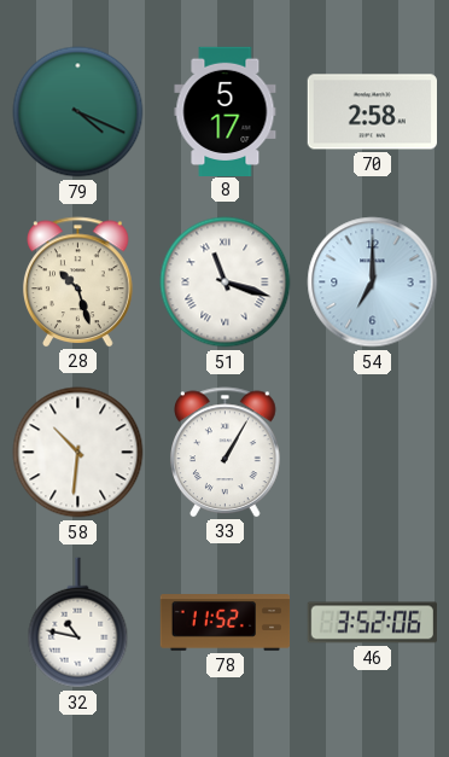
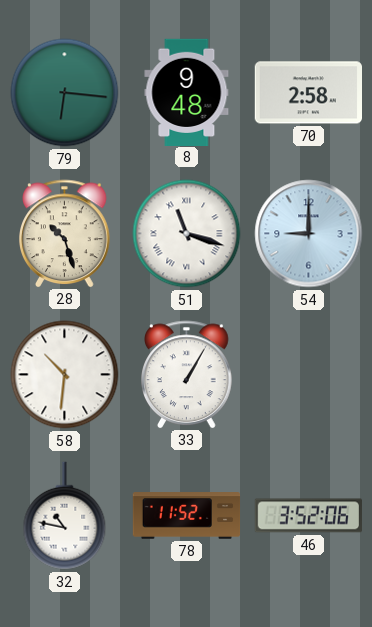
79: 4:19 -> 6:16
8: 5:17 -> 9:48
54: 7:00 -> 9:00
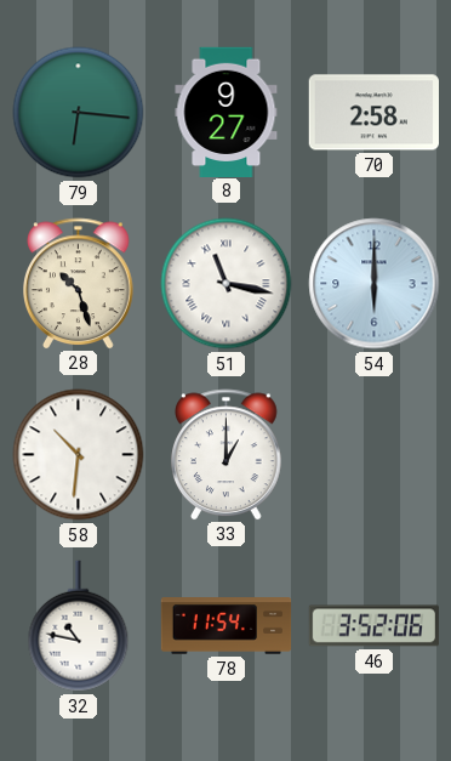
8: 9:48 -> 9:27
51: 11:18 -> 11:17
54: 9:00 -> 6:00
33: 1:05 -> 1:00
78: 11:52 -> 11:54
